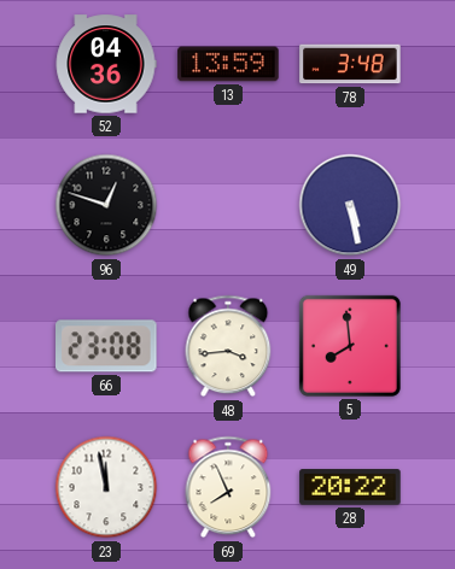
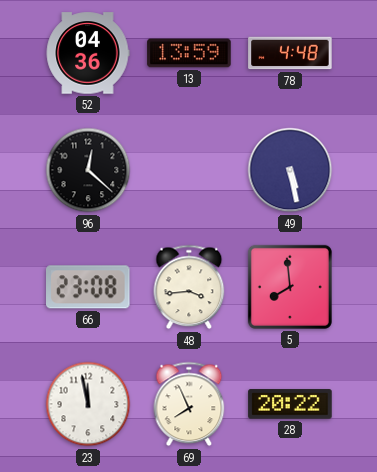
78: 3:48 -> 4:48
96: 12:48 -> 12:22
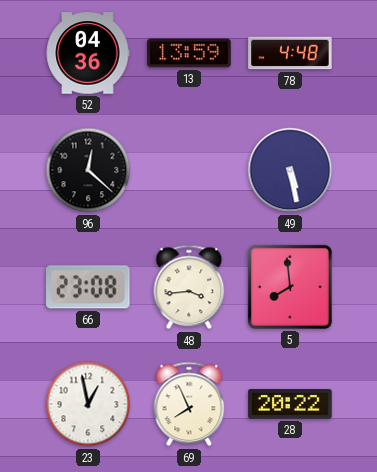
23: 11:58 -> 12:58
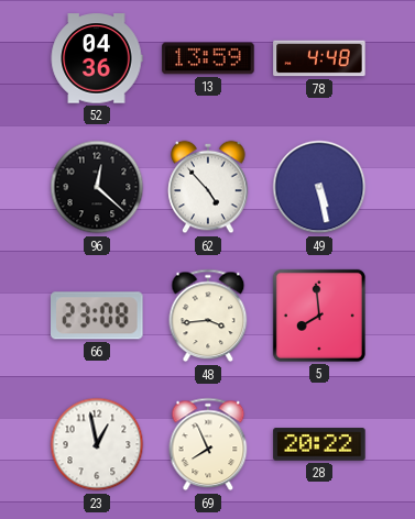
62: none -> 4:53
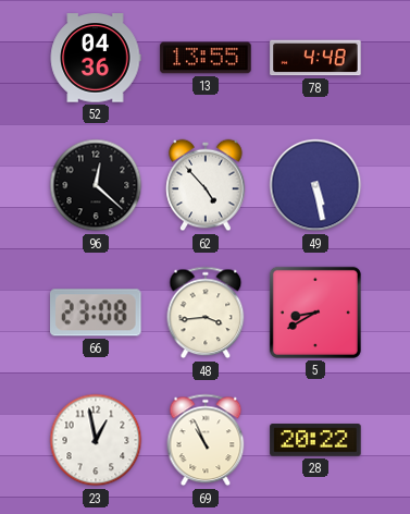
13: 13:59 -> 13:55
5: 7:59 -> 8:40
69: 7:56 -> 10:56
